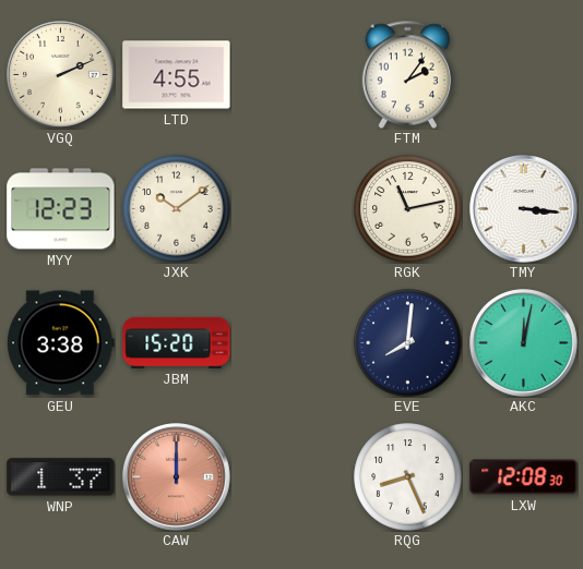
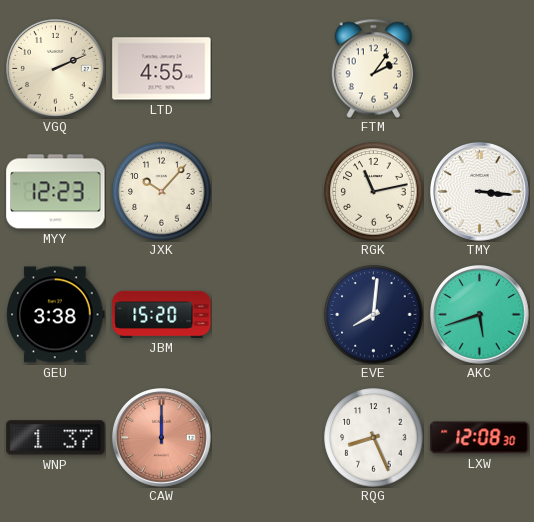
JXK: 10:09 -> 10:07
AKC: 12:02 -> 5:42
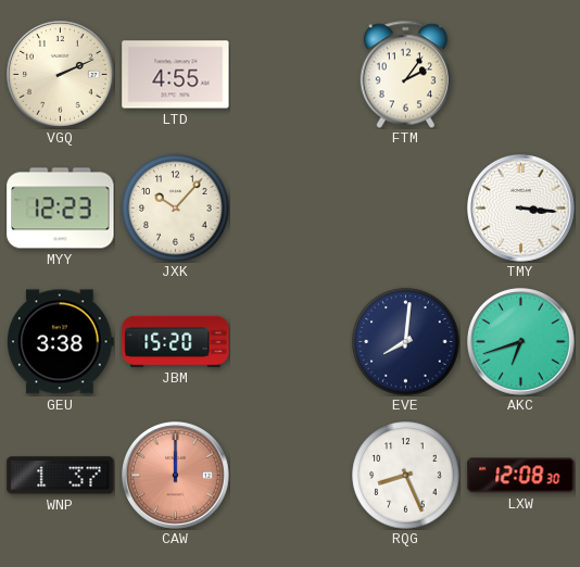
RGK: 11:13 -> none
AKC: 5:42 -> 6:42
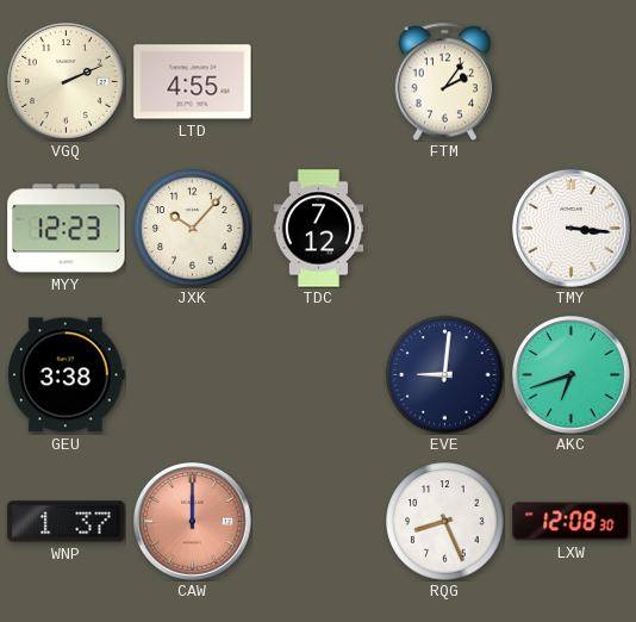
TDC: none -> 7:12
JBM: 15:20 -> none
EVE: 8:01 -> 9:01
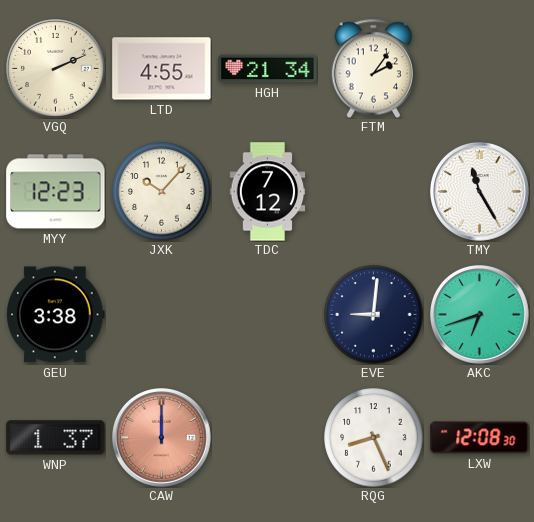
HGH: none -> 21:34
TMY: 3:16 -> 11:25
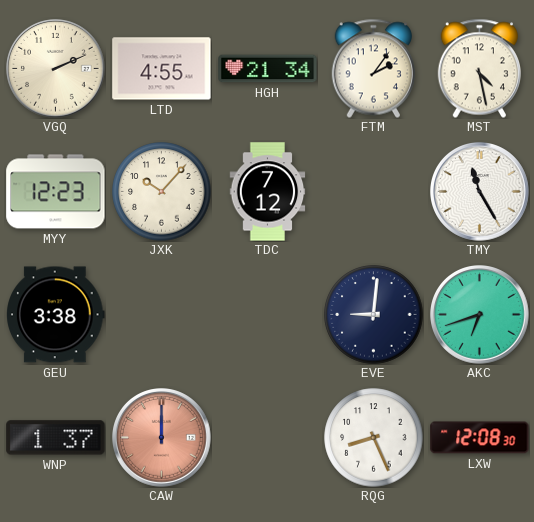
MST: none -> 4:28
